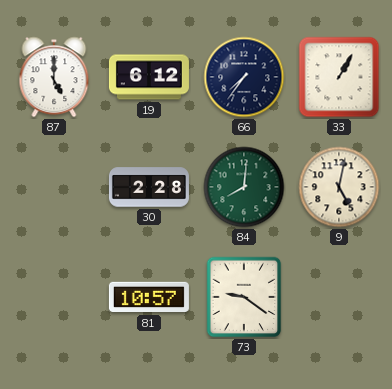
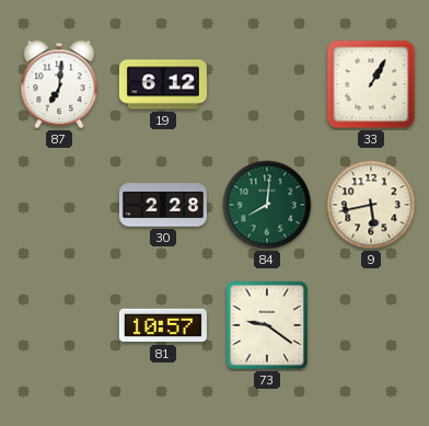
87: 5:00 -> 7:01
66: 7:36 -> none
9: 5:02 -> 5:43
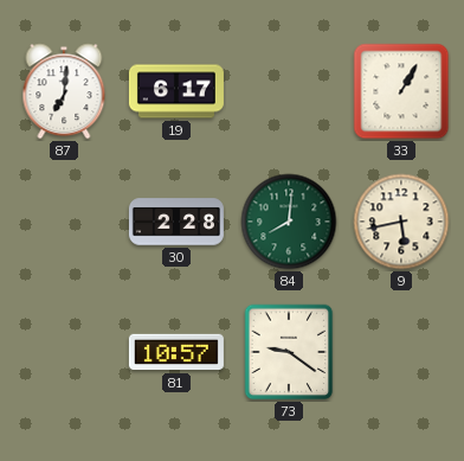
19: 6:12 -> 6:17
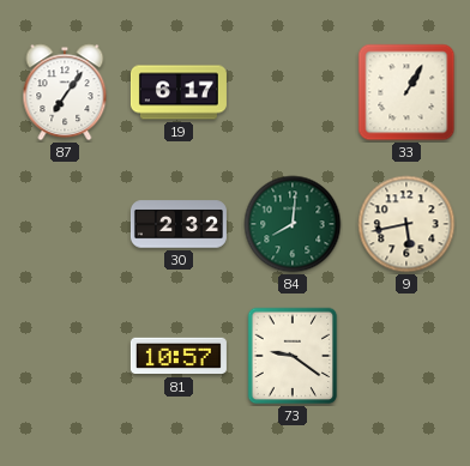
87: 7:01 -> 7:06
30: 2:28 -> 2:32
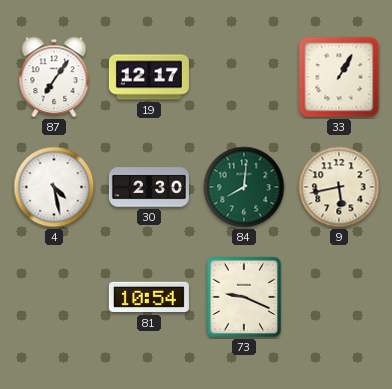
19: 6:17 -> 12:17
4: none -> 4:28
30: 2:32 -> 2:30
81: 10:57 -> 10:54
73: 9:21 -> 9:19
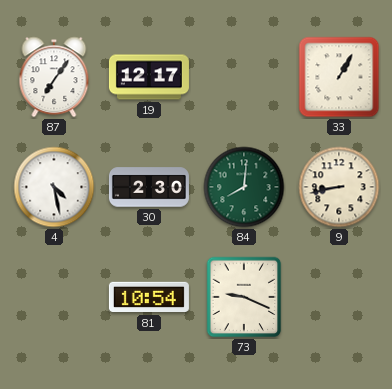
9: 5:43 -> 8:43
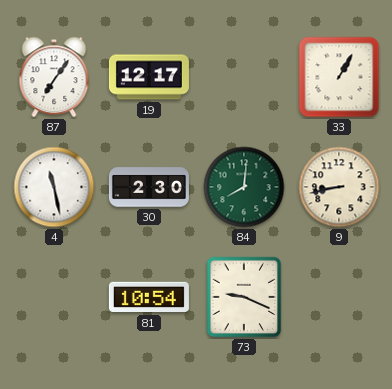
4: 4:28 -> 11:28
